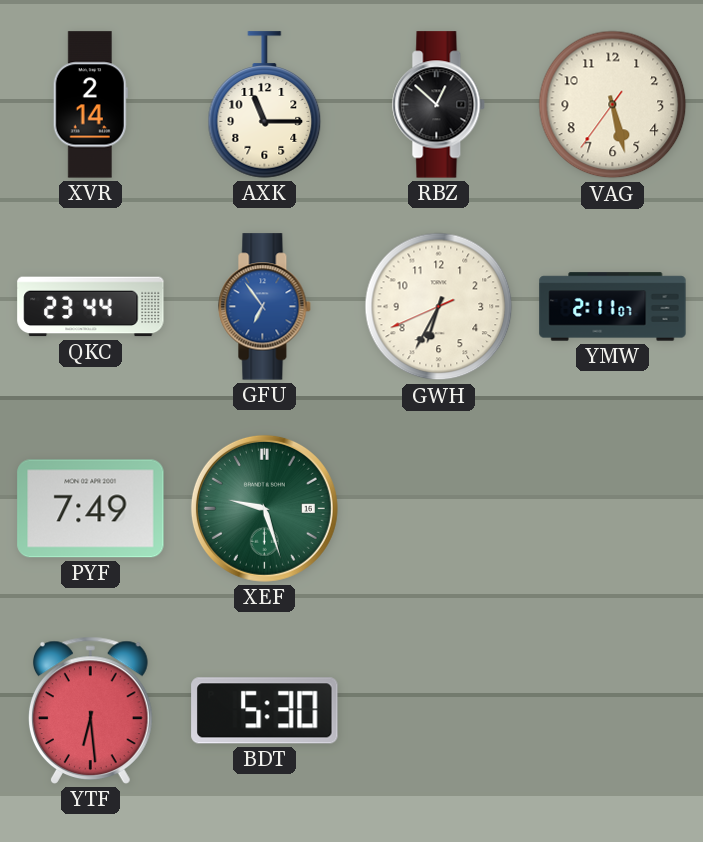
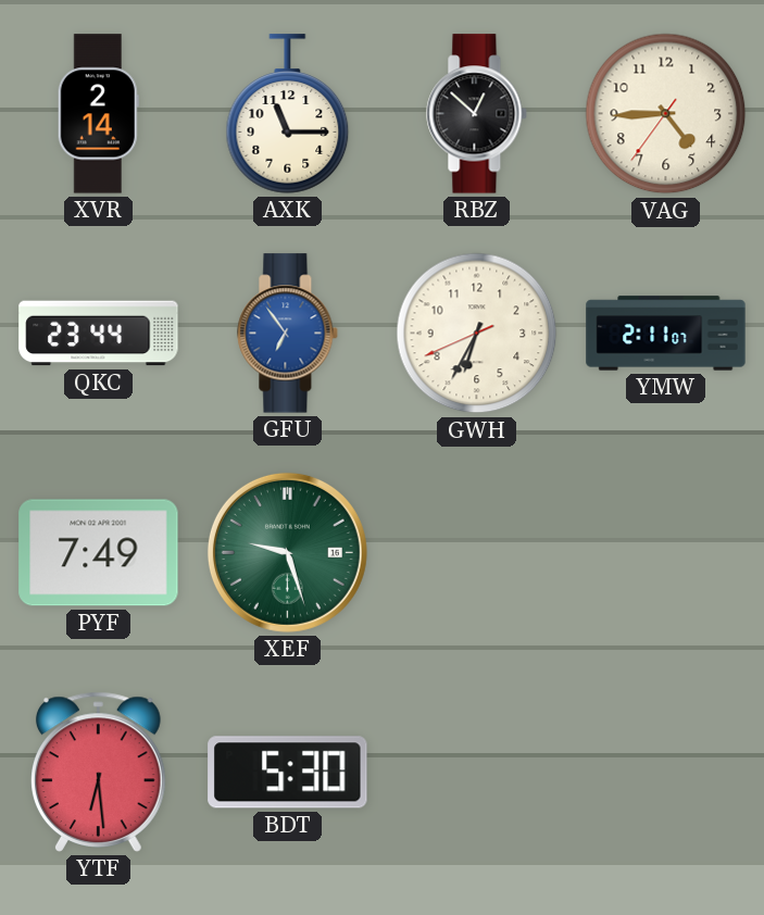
VAG: 5:27 -> 4:44
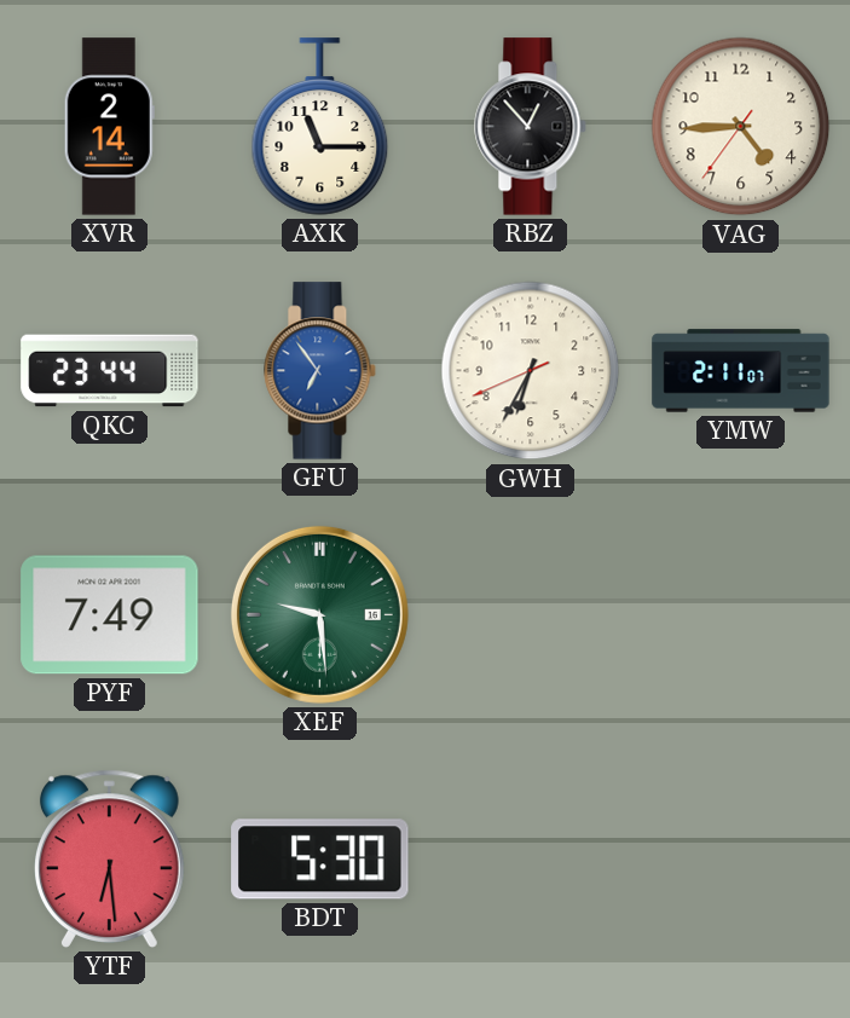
RBZ: 12:52 -> 12:53
XEF: 9:27 -> 9:29
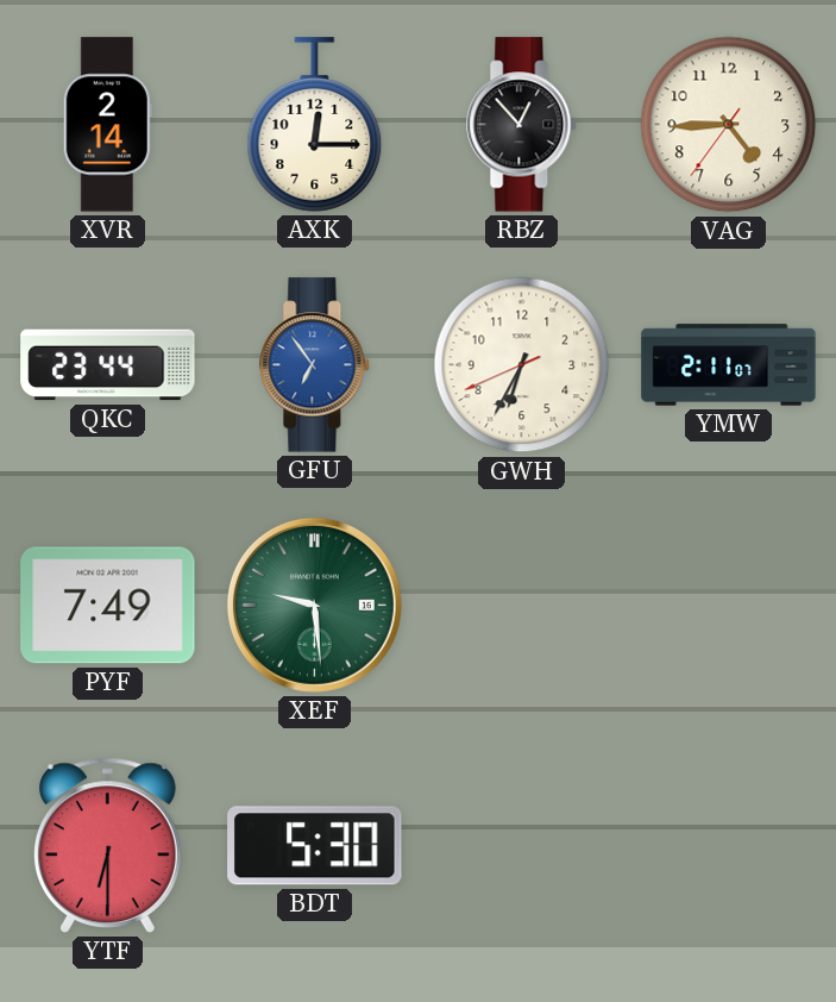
AXK: 11:15 -> 12:15
YTF: 6:29 -> 6:30
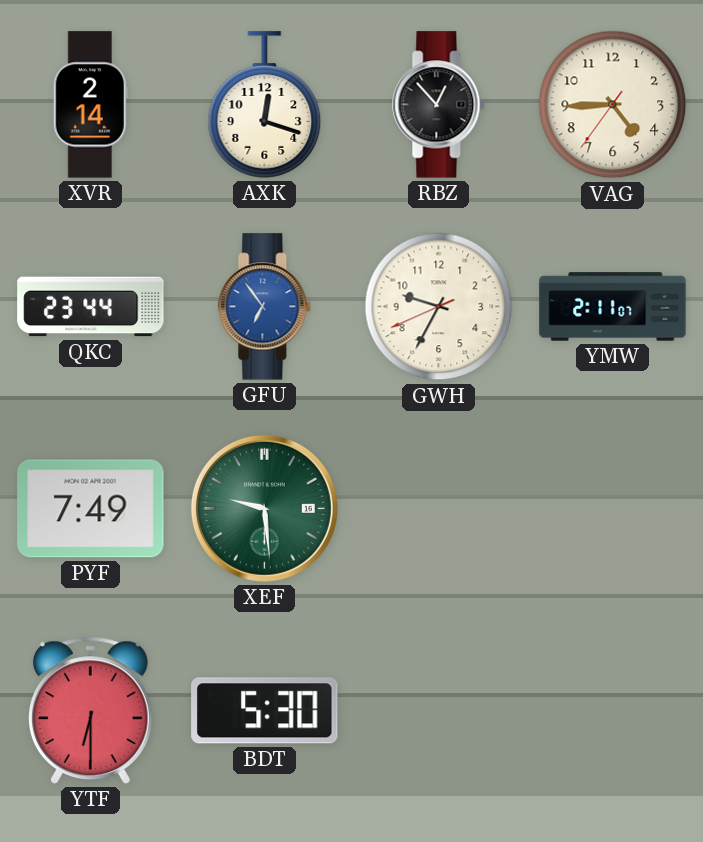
AXK: 12:15 -> 12:18
GWH: 6:34 -> 9:34
